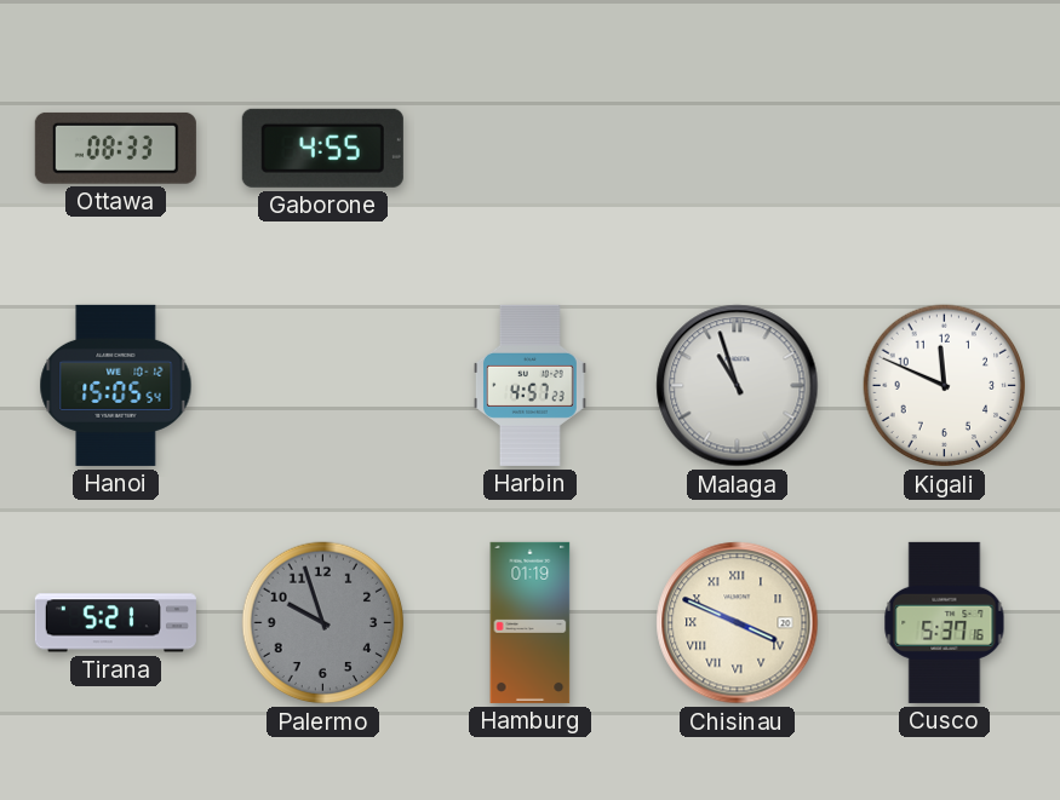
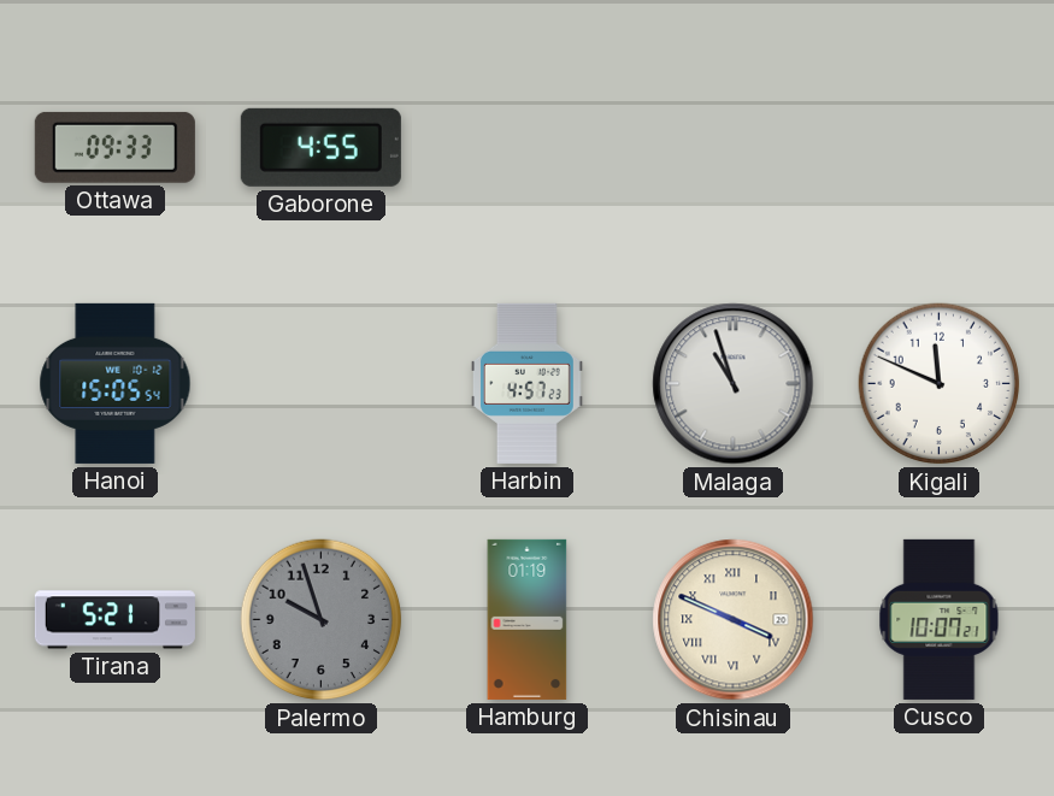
Ottawa: 08:33 -> 09:33
Cusco: 5:37 -> 10:07
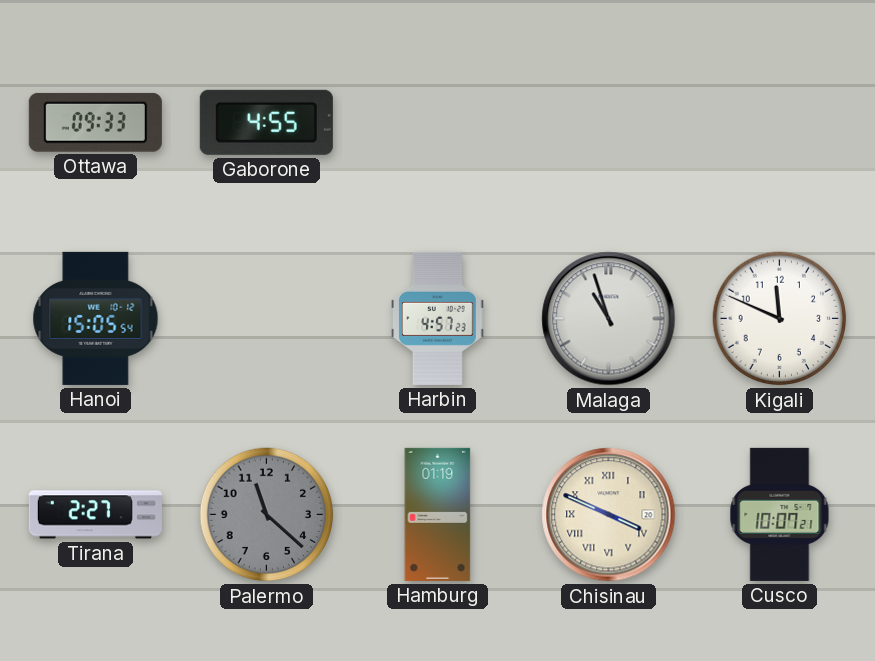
Tirana: 5:21 -> 2:27
Palermo: 9:57 -> 11:22
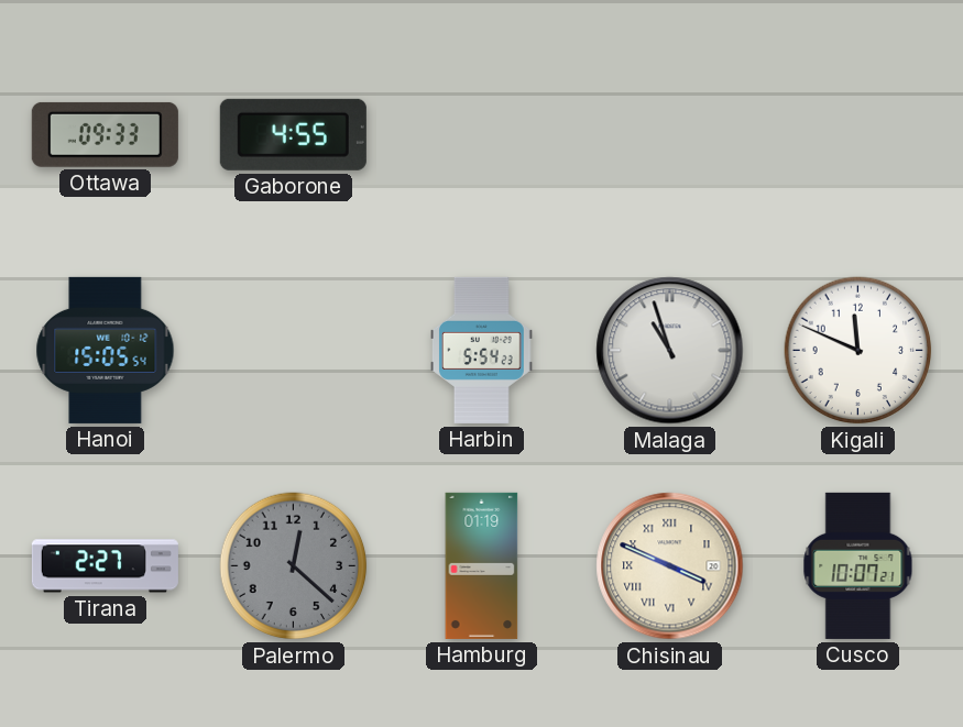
Harbin: 4:57 -> 5:54
Palermo: 11:22 -> 12:22
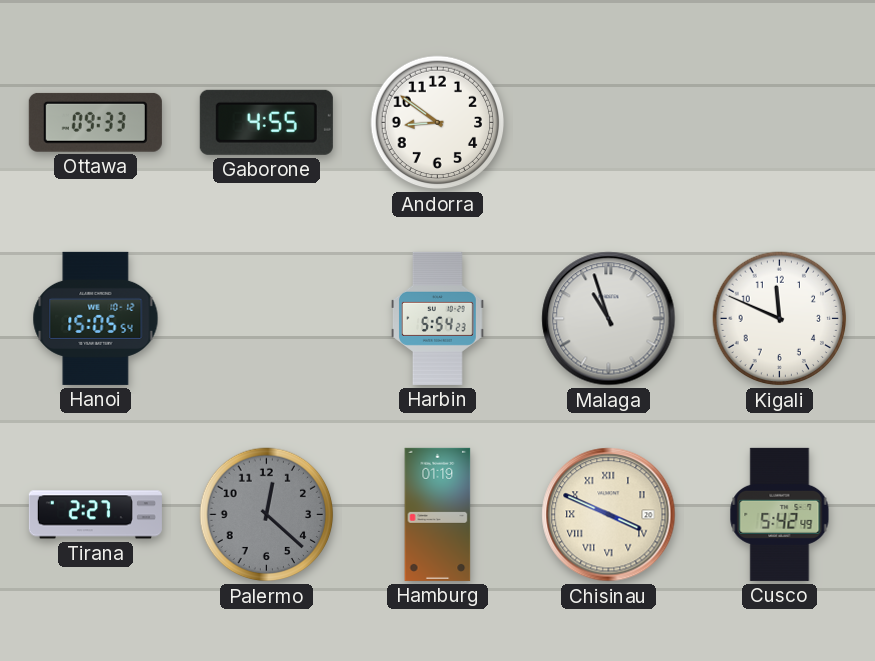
Andorra: none -> 8:51
Cusco: 10:07 -> 5:42
